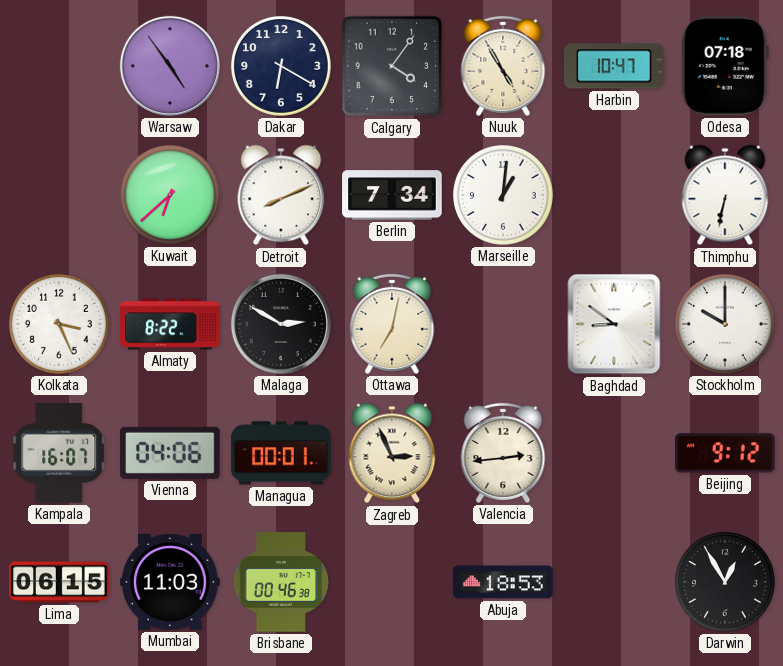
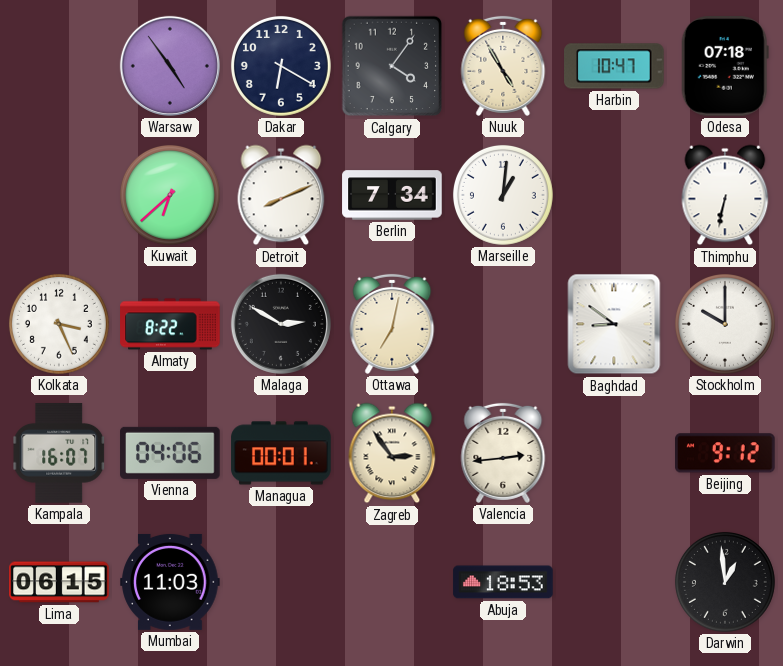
Zagreb: 2:56 -> 2:54
Brisbane: 00:46 -> none
Darwin: 12:55 -> 12:59
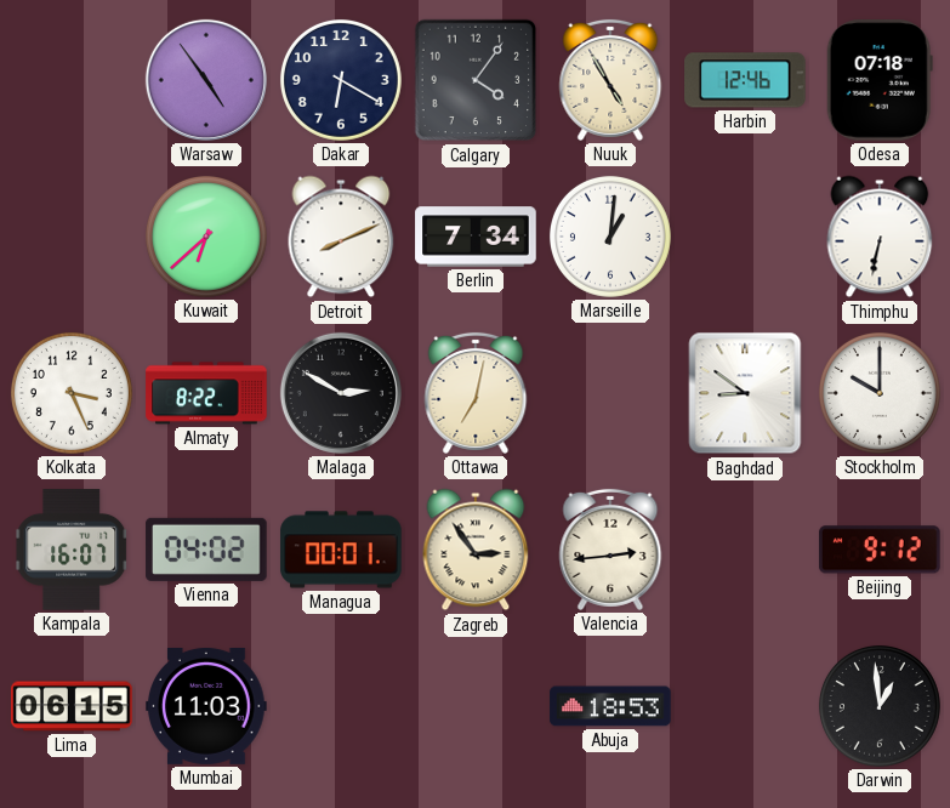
Harbin: 10:47 -> 12:46
Vienna: 04:06 -> 04:02
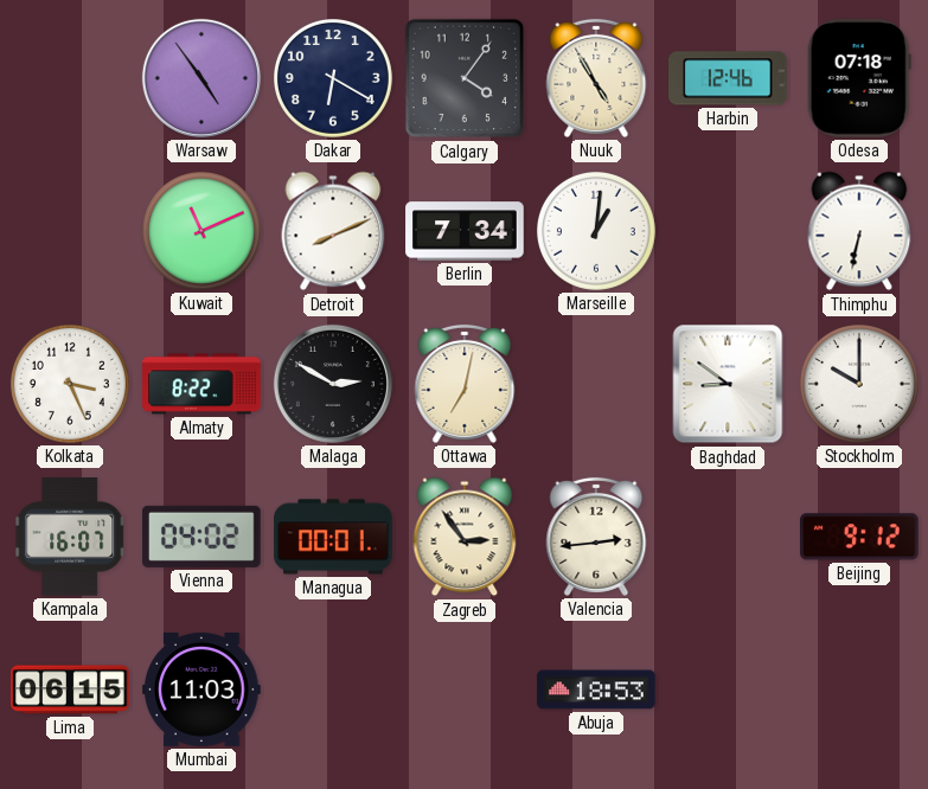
Kuwait: 6:38 -> 11:11
Darwin: 12:59 -> none
